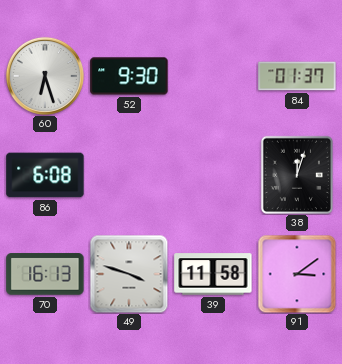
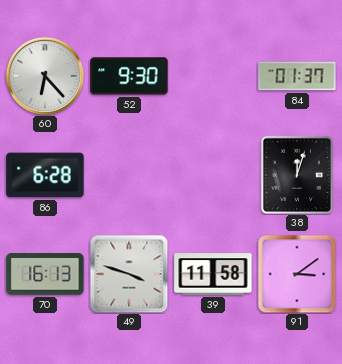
60: 6:27 -> 6:23
86: 6:08 -> 6:28
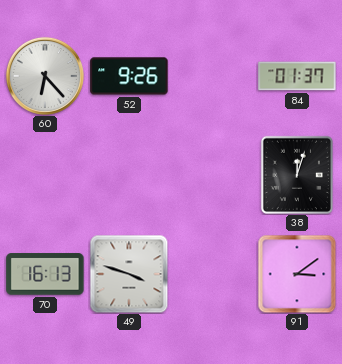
52: 9:30 -> 9:26
86: 6:28 -> none
39: 11:58 -> none
